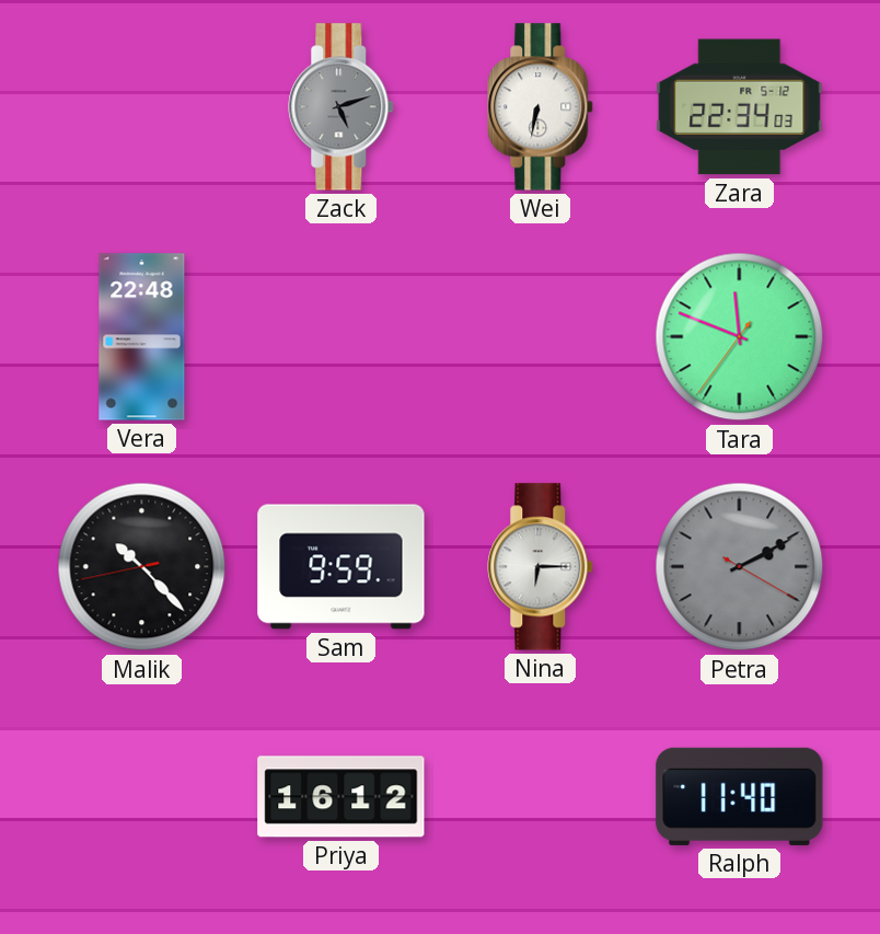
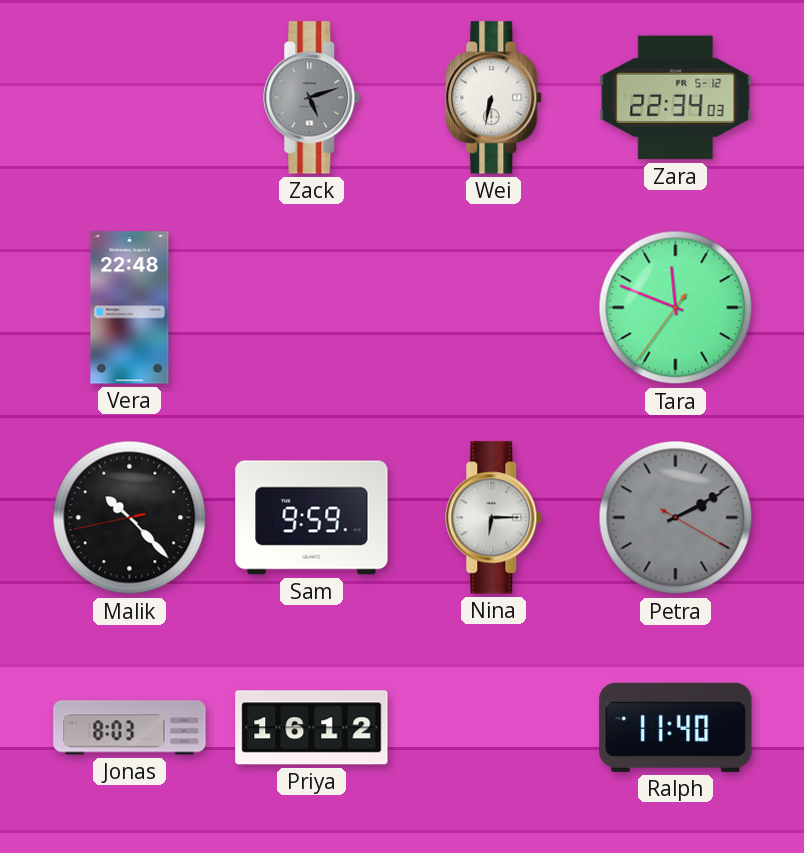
Jonas: none -> 8:03
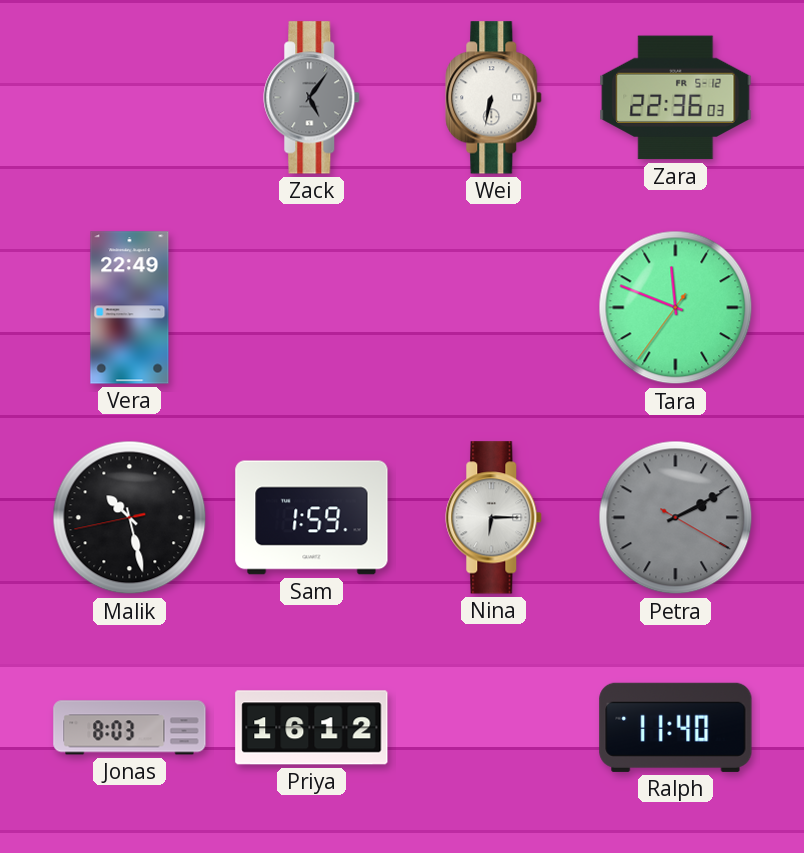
Zack: 5:12 -> 5:06
Zara: 22:34 -> 22:36
Vera: 22:48 -> 22:49
Malik: 10:22 -> 10:27
Sam: 9:59 -> 1:59
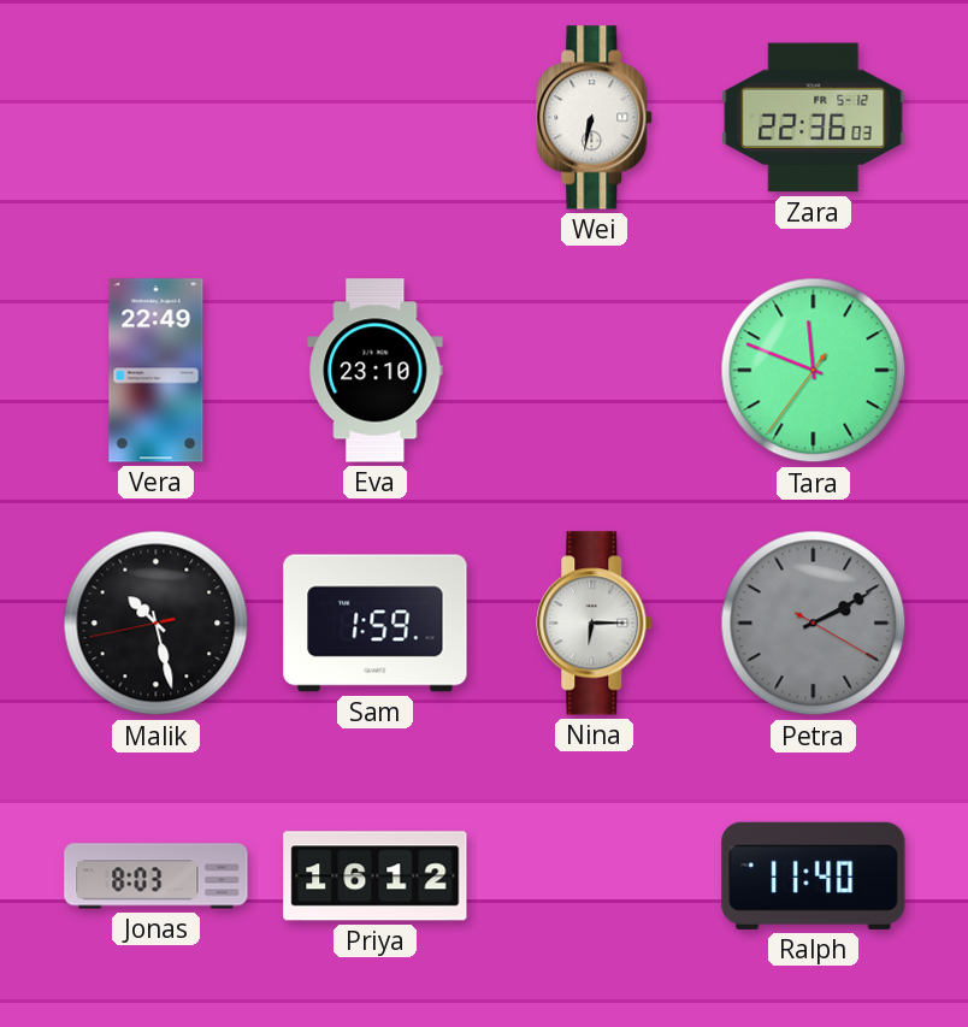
Zack: 5:06 -> none
Eva: none -> 23:10
